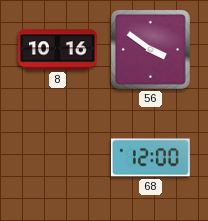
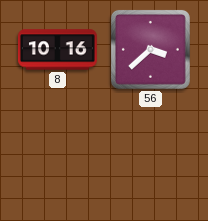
56: 3:51 -> 3:38
68: 12:00 -> none
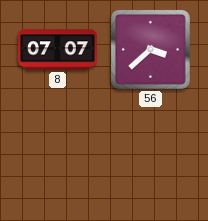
8: 10:16 -> 07:07
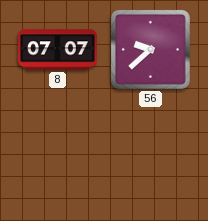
56: 3:38 -> 9:38
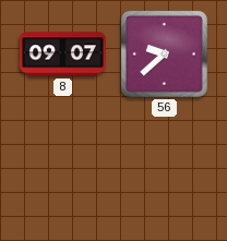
8: 07:07 -> 09:07
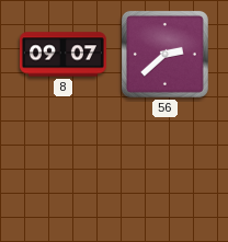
56: 9:38 -> 2:38
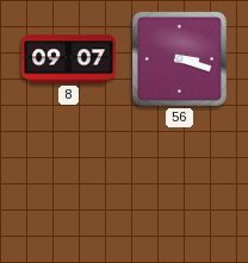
56: 2:38 -> 3:18
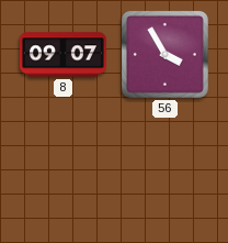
56: 3:18 -> 3:55
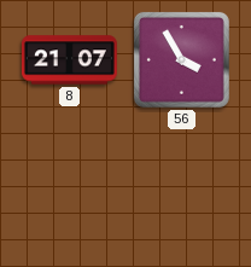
8: 09:07 -> 21:07
